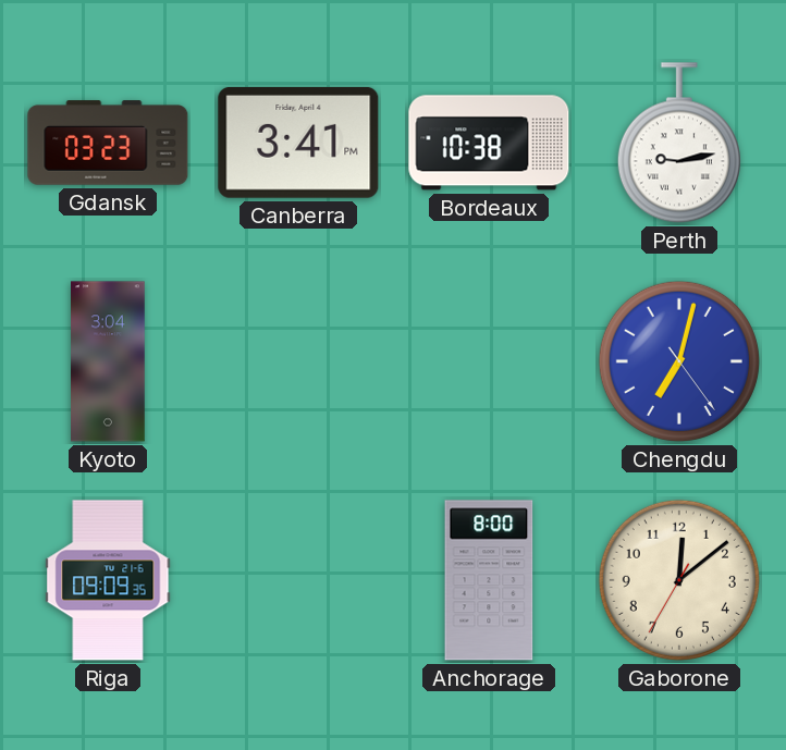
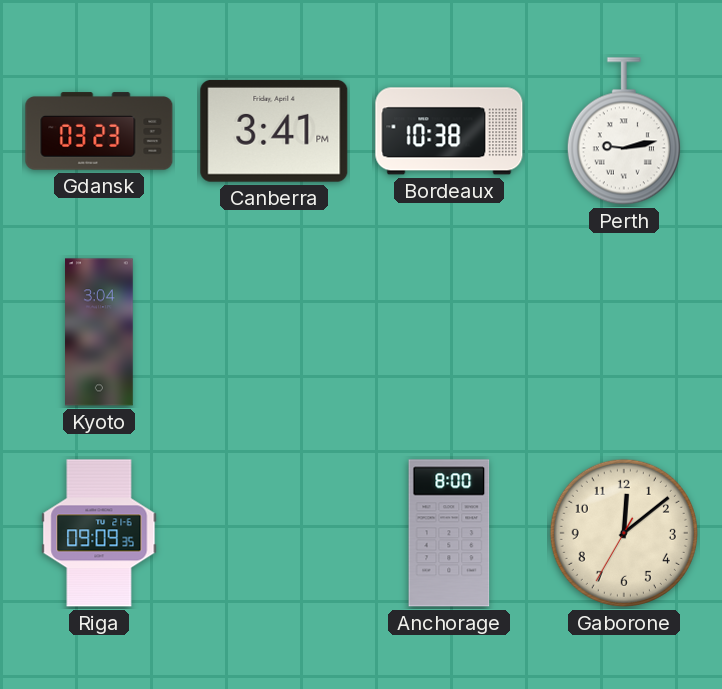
Chengdu: 7:02 -> none
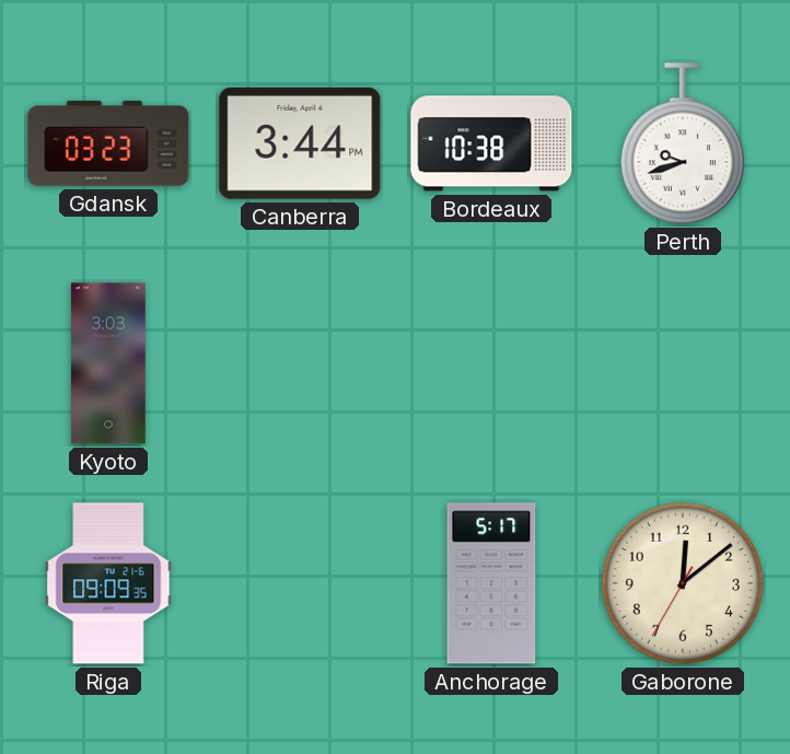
Canberra: 3:41 -> 3:44
Perth: 9:13 -> 9:42
Kyoto: 3:04 -> 3:03
Anchorage: 8:00 -> 5:17
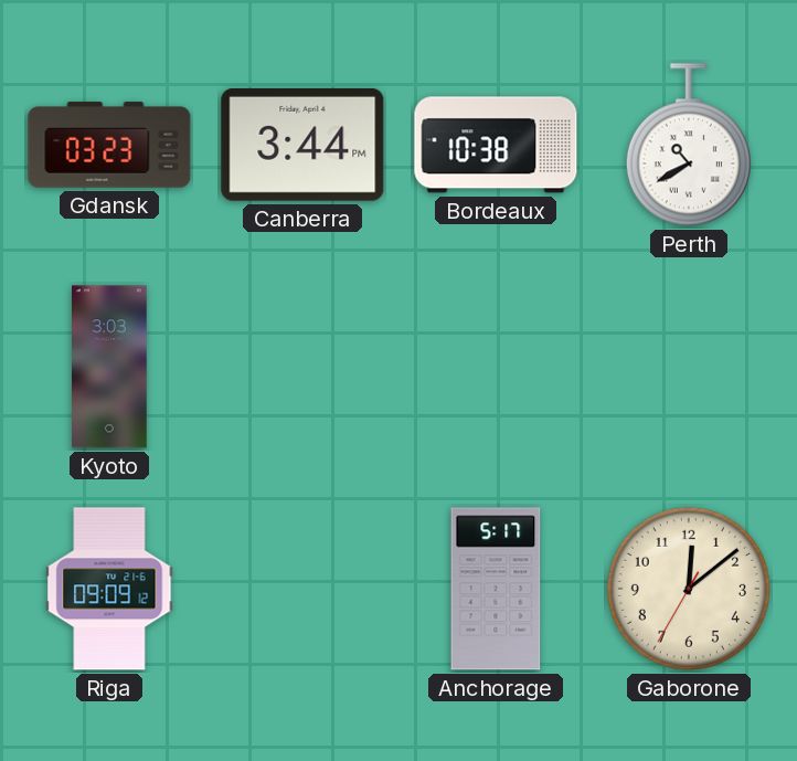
Perth: 9:42 -> 10:40
Riga: 09:09:35 -> 09:09:12
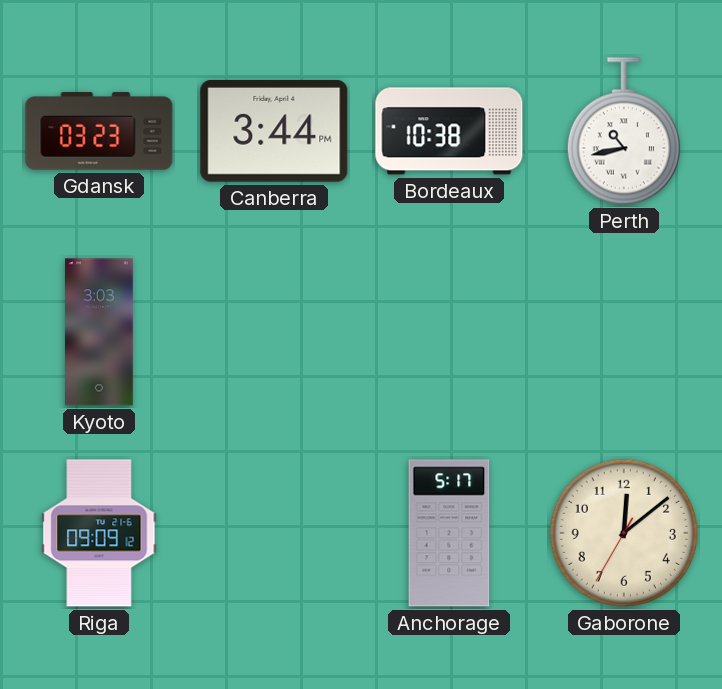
Perth: 10:40 -> 10:43
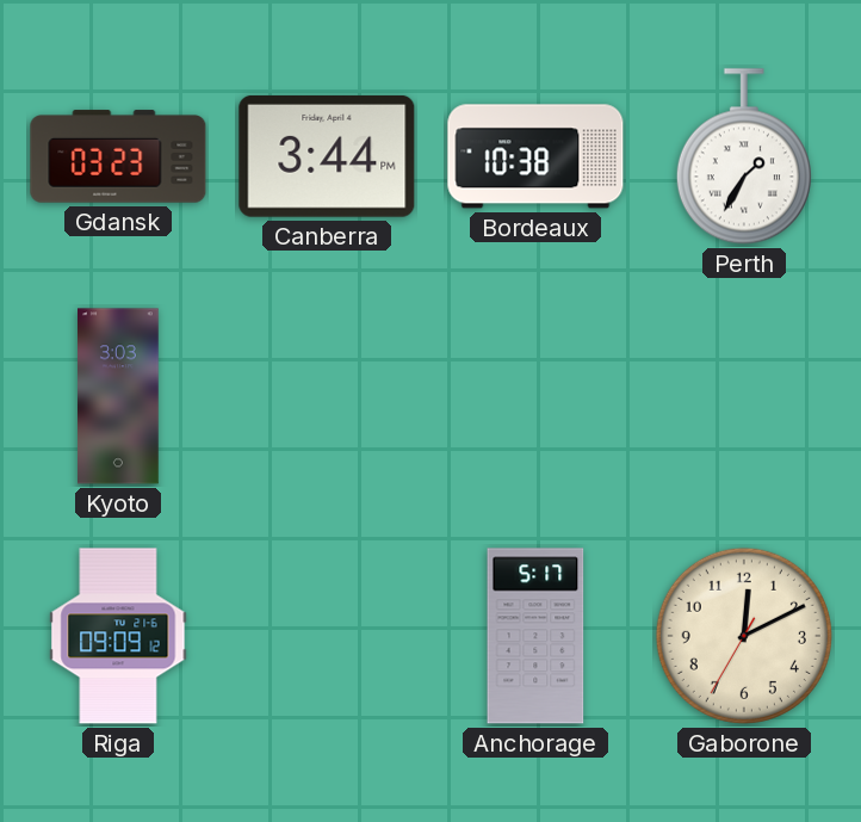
Perth: 10:43 -> 1:35
Gaborone: 12:08 -> 12:10
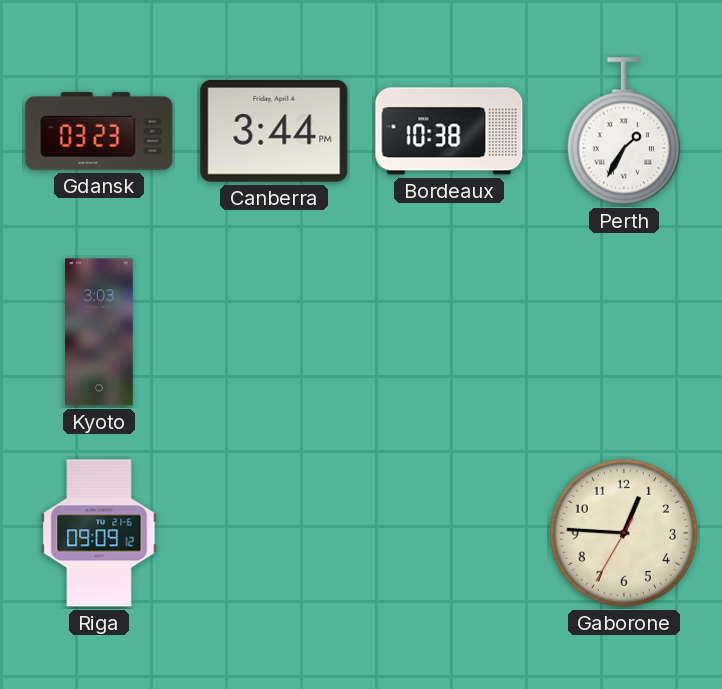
Anchorage: 5:17 -> none
Gaborone: 12:10 -> 12:45
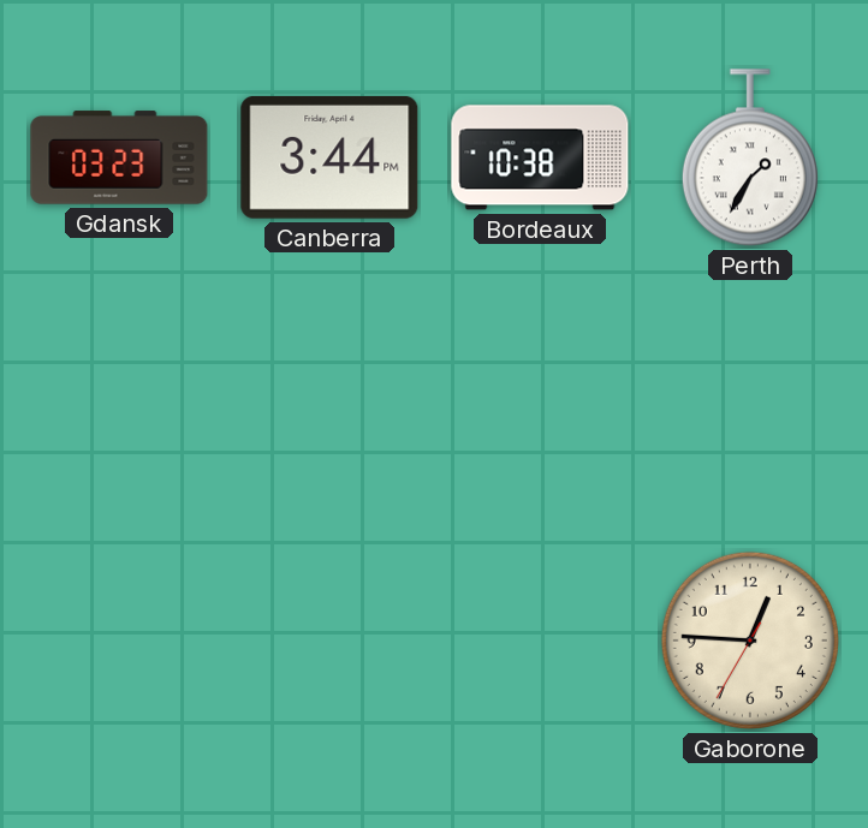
Kyoto: 3:03 -> none
Riga: 09:09 -> none
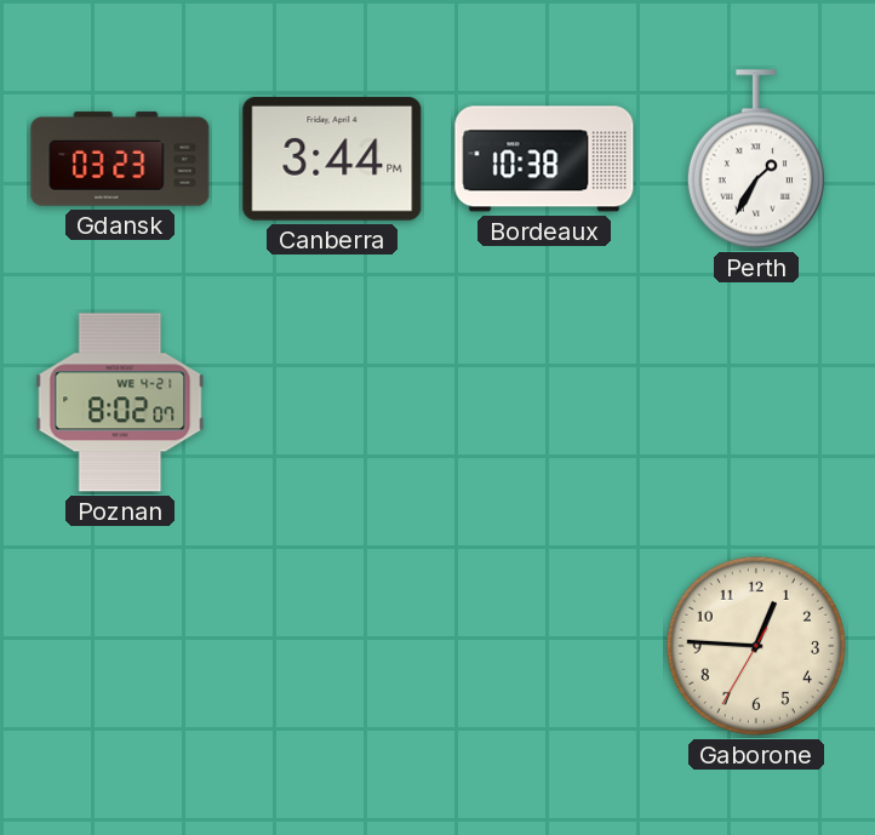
Poznan: none -> 8:02
